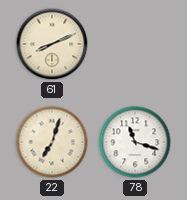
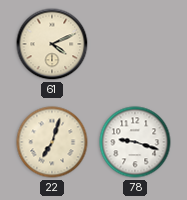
61: 8:11 -> 4:11
78: 11:18 -> 9:18
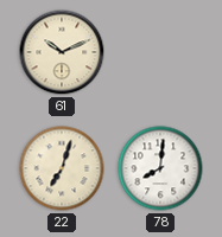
61: 4:11 -> 10:11
78: 9:18 -> 8:01
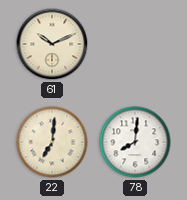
22: 7:03 -> 7:01
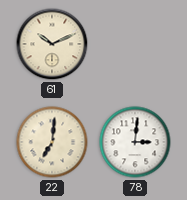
78: 8:01 -> 3:01
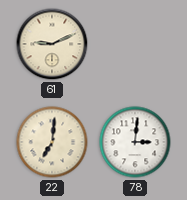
61: 10:11 -> 9:11
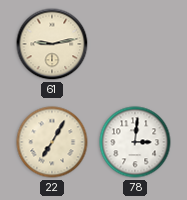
61: 9:11 -> 9:13
22: 7:01 -> 7:05
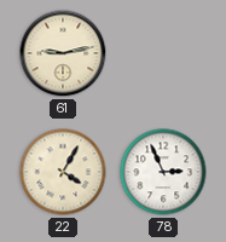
22: 7:05 -> 4:05
78: 3:01 -> 2:56
